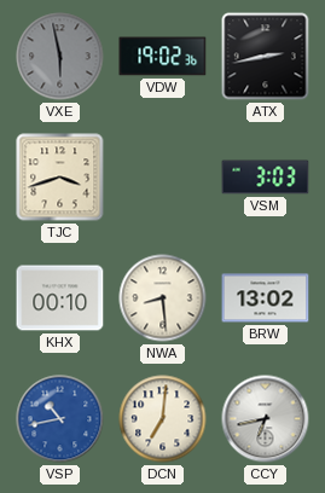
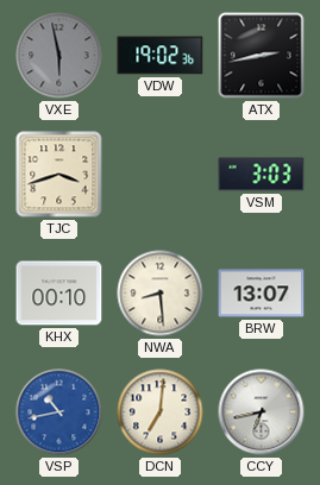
BRW: 13:02 -> 13:07
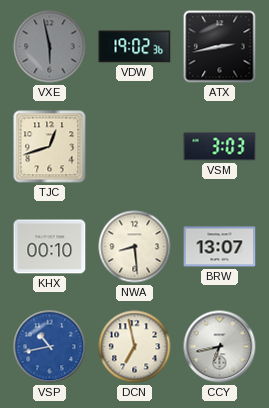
TJC: 3:42 -> 12:42
DCN: 7:01 -> 6:58
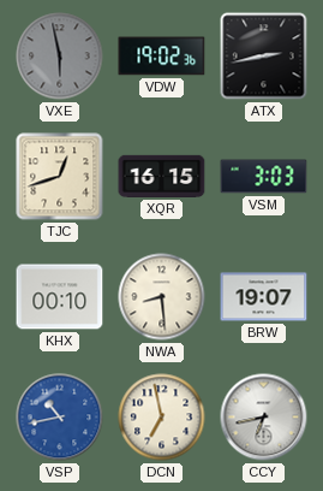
XQR: none -> 16:15
BRW: 13:07 -> 19:07
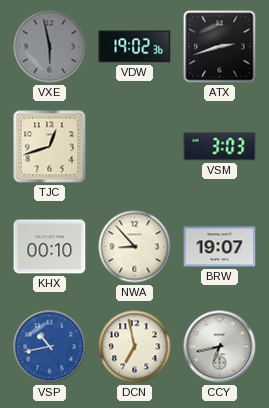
ATX: 2:43 -> 2:42
XQR: 16:15 -> none
NWA: 8:29 -> 8:53
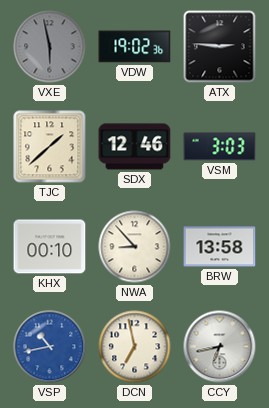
ATX: 2:42 -> 2:46
TJC: 12:42 -> 1:38
SDX: none -> 12:46
BRW: 19:07 -> 13:58
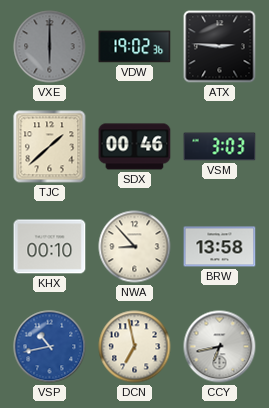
VXE: 5:58 -> 6:00
SDX: 12:46 -> 00:46
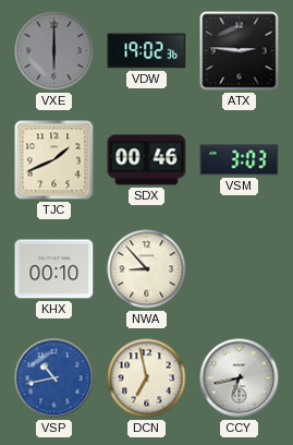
TJC: 1:38 -> 1:41
BRW: 13:58 -> none
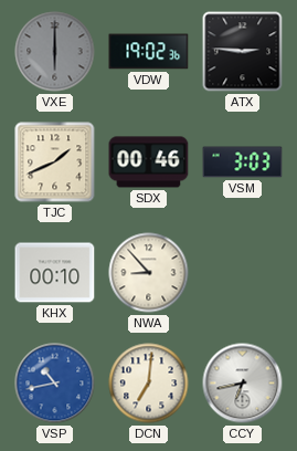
DCN: 6:58 -> 7:01
